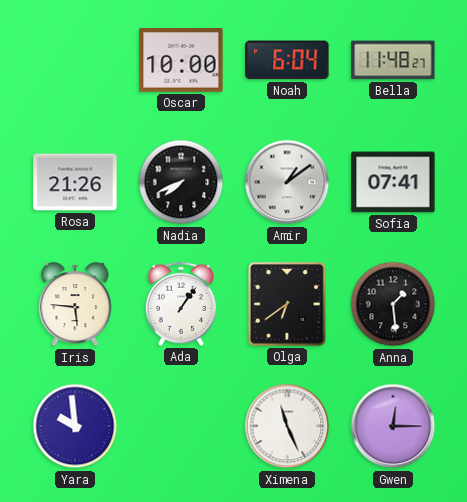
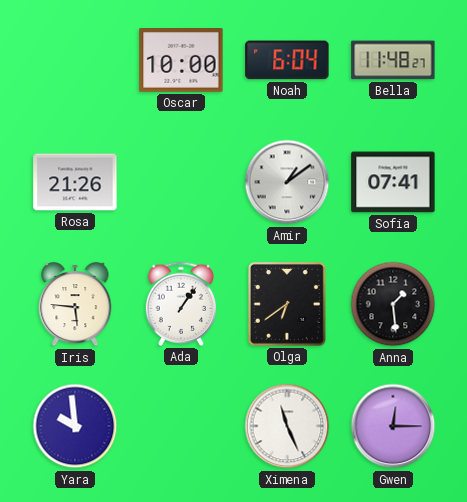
Nadia: 7:41 -> none
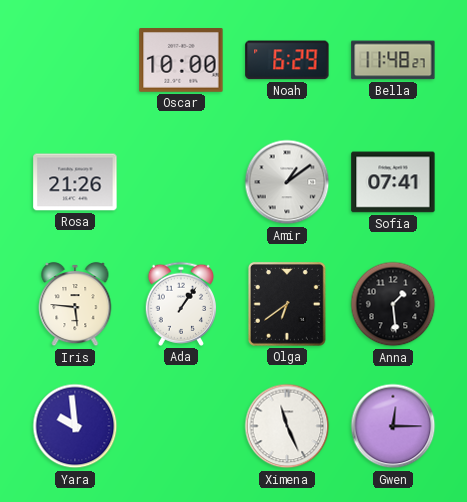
Noah: 6:04 -> 6:29
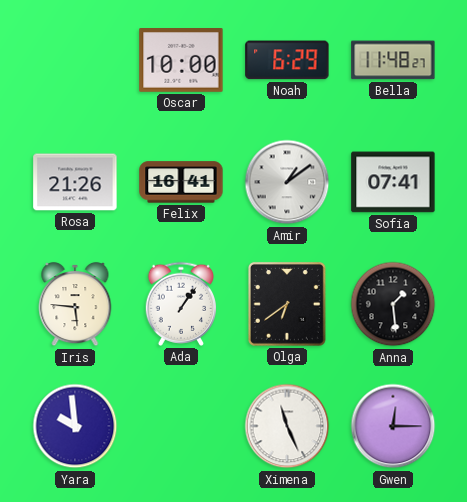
Felix: none -> 16:41
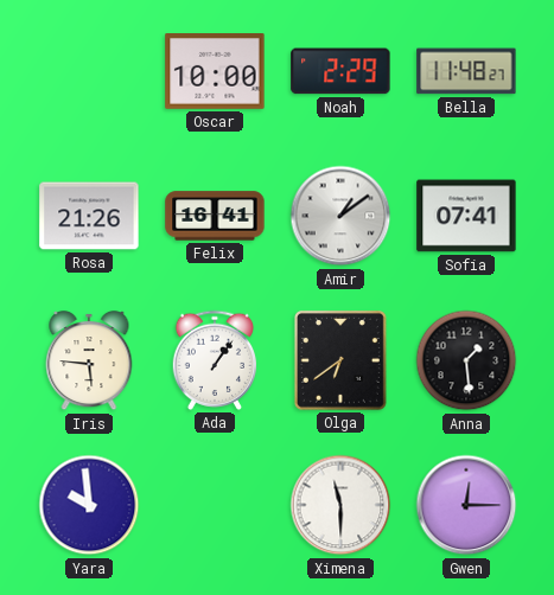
Noah: 6:29 -> 2:29
Ximena: 11:26 -> 11:30
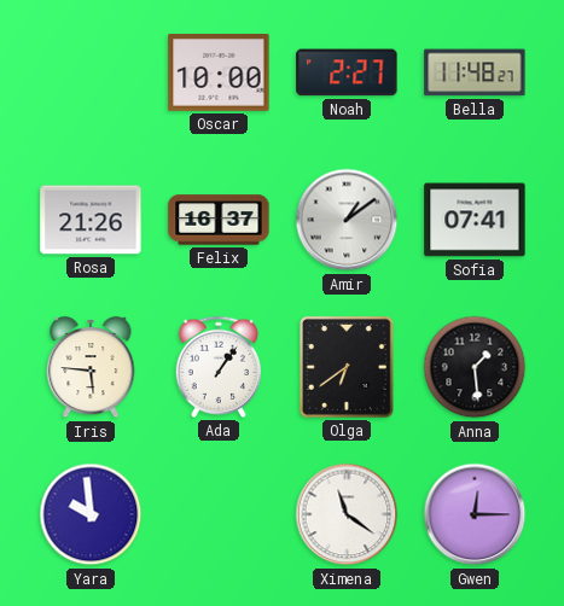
Noah: 2:29 -> 2:27
Felix: 16:41 -> 16:37
Ximena: 11:30 -> 11:21
